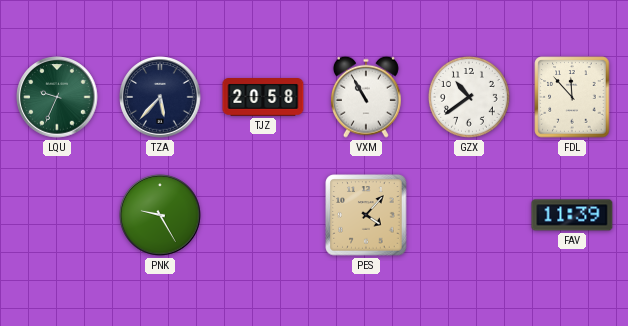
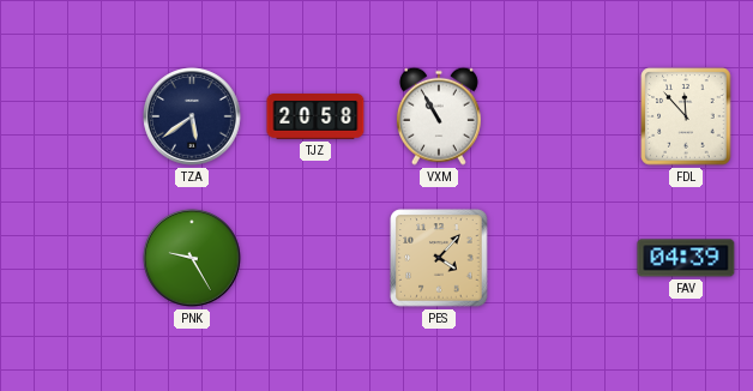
LQU: 9:34 -> none
TZA: 5:37 -> 5:39
GZX: 10:39 -> none
FAV: 11:39 -> 04:39
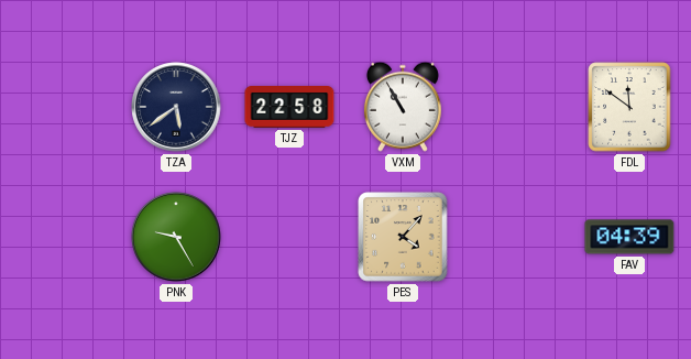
TJZ: 20:58 -> 22:58
FDL: 11:53 -> 11:51
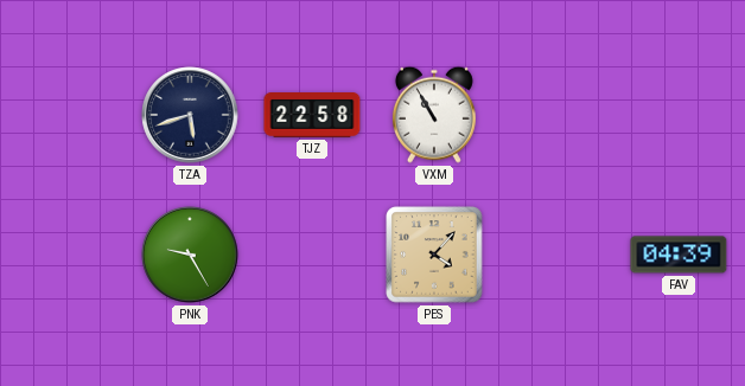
TZA: 5:39 -> 5:42
FDL: 11:51 -> none
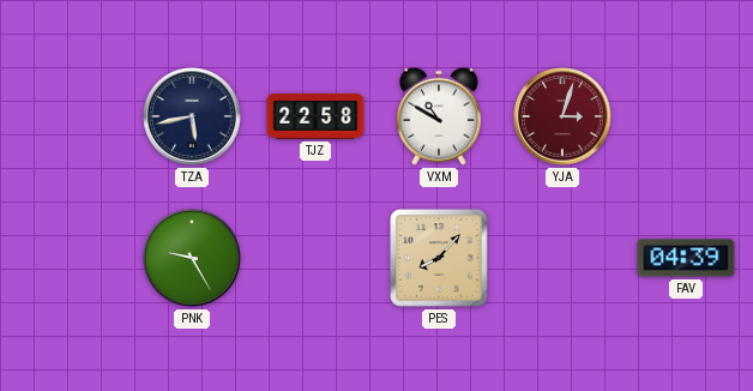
TZA: 5:42 -> 5:43
VXM: 10:55 -> 10:50
YJA: none -> 3:03
PES: 4:07 -> 8:07
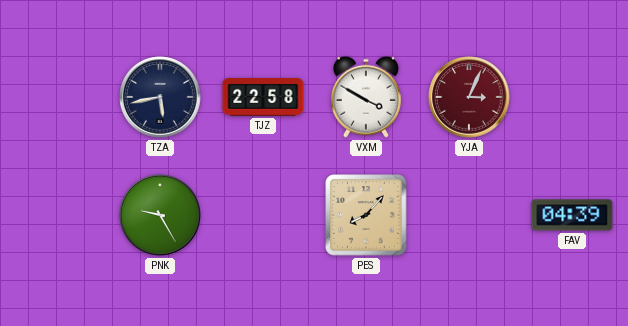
VXM: 10:50 -> 3:50
YJA: 3:03 -> 3:04
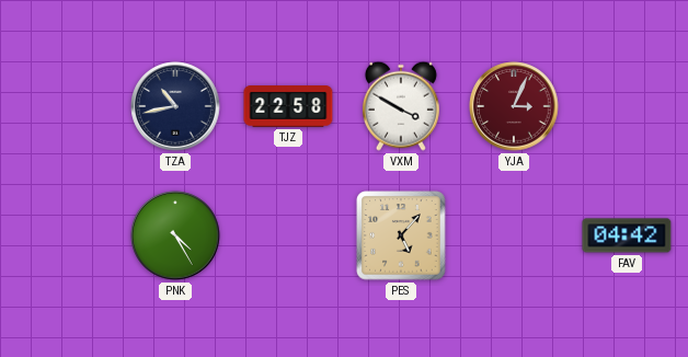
TZA: 5:43 -> 10:43
PNK: 9:25 -> 4:25
PES: 8:07 -> 5:07
FAV: 04:39 -> 04:42
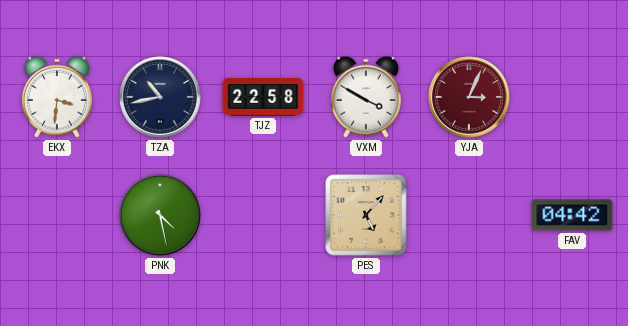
EKX: none -> 3:31
PNK: 4:25 -> 4:28
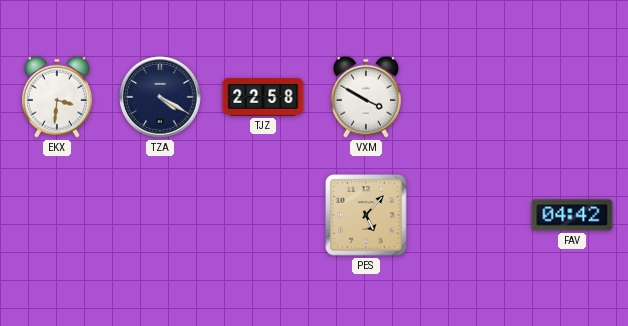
TZA: 10:43 -> 4:20
YJA: 3:04 -> none
PNK: 4:28 -> none
